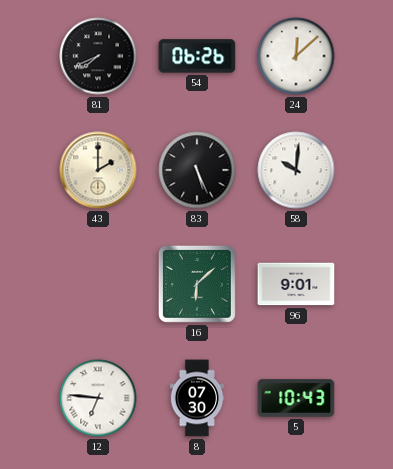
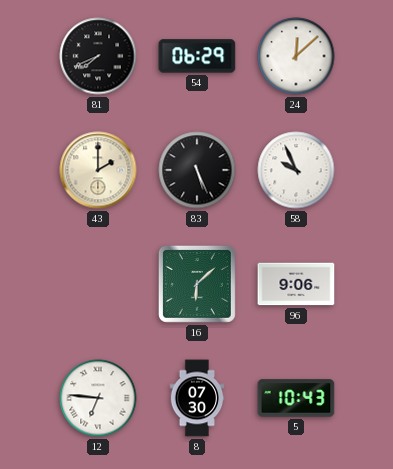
54: 06:26 -> 06:29
58: 10:01 -> 9:56
96: 9:01 -> 9:06
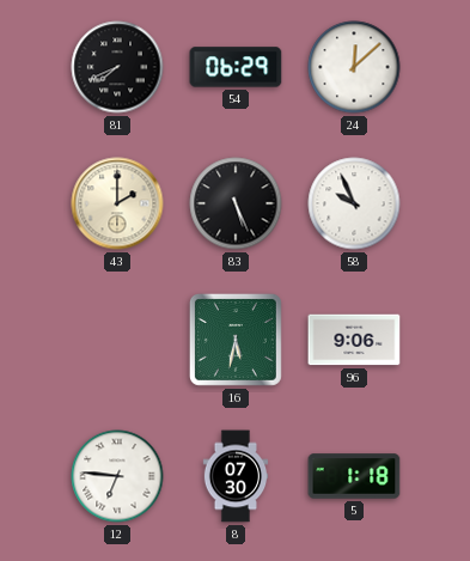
16: 6:08 -> 5:32
5: 10:43 -> 1:18
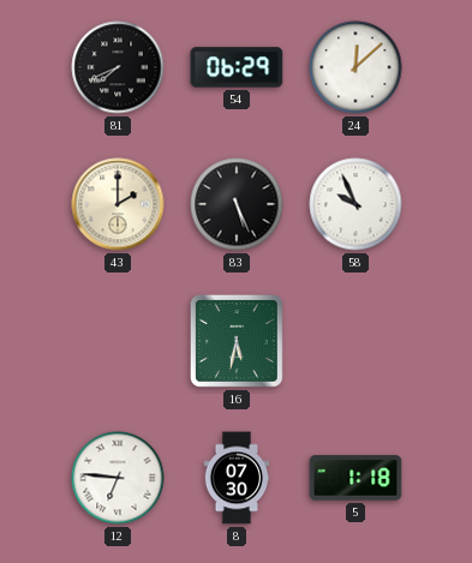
96: 9:06 -> none
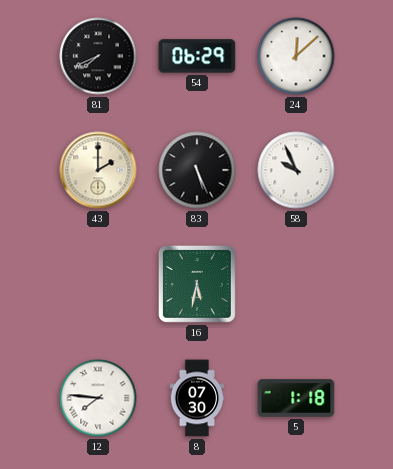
12: 6:46 -> 7:46
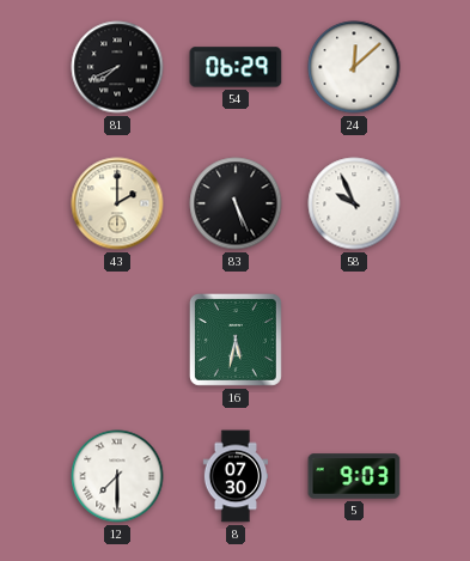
12: 7:46 -> 7:30
5: 1:18 -> 9:03
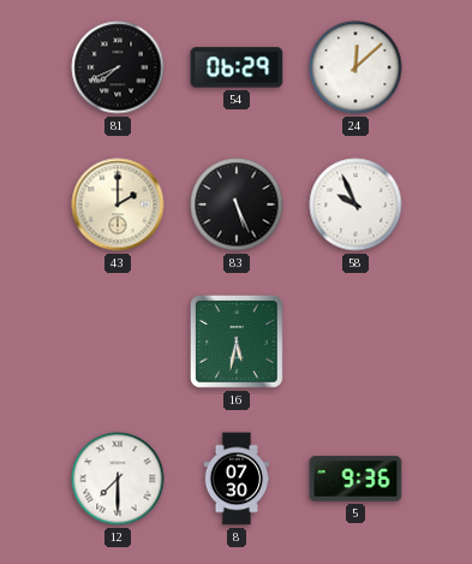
5: 9:03 -> 9:36
